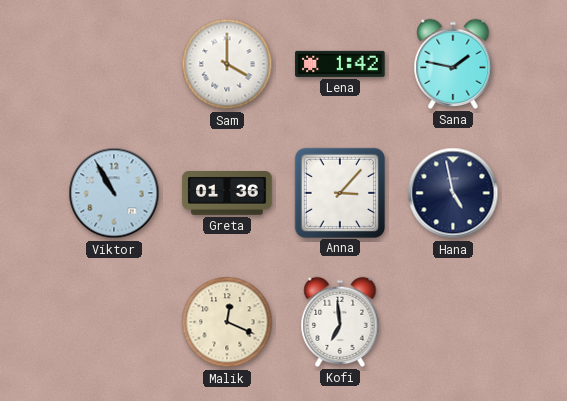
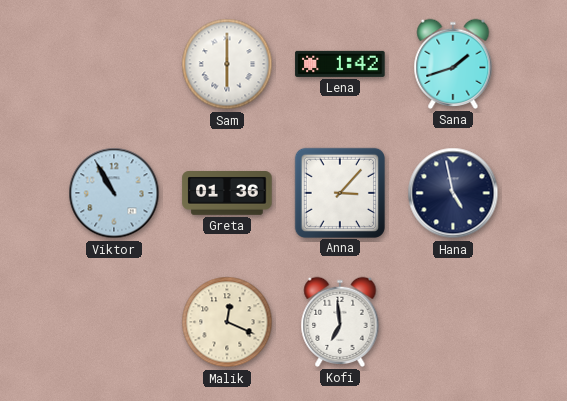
Sam: 4:00 -> 6:00
Sana: 1:47 -> 1:42
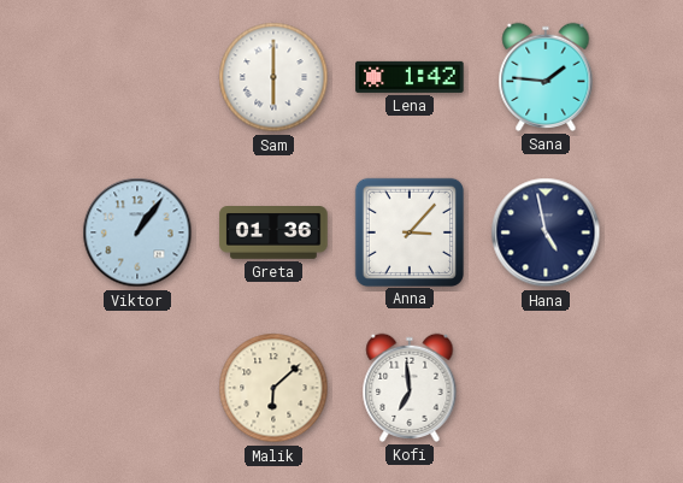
Sana: 1:42 -> 1:46
Viktor: 10:55 -> 1:06
Malik: 12:19 -> 6:08
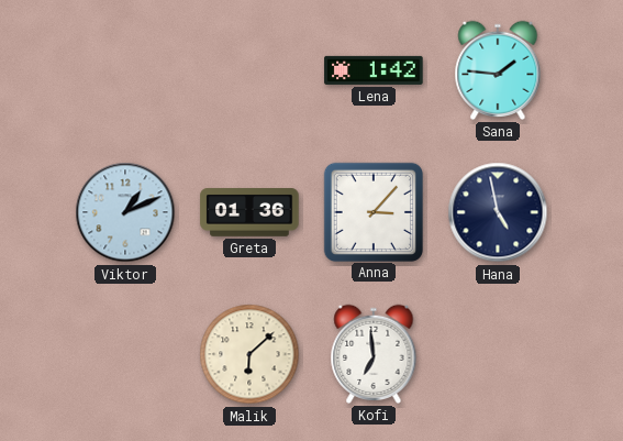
Sam: 6:00 -> none
Viktor: 1:06 -> 1:11
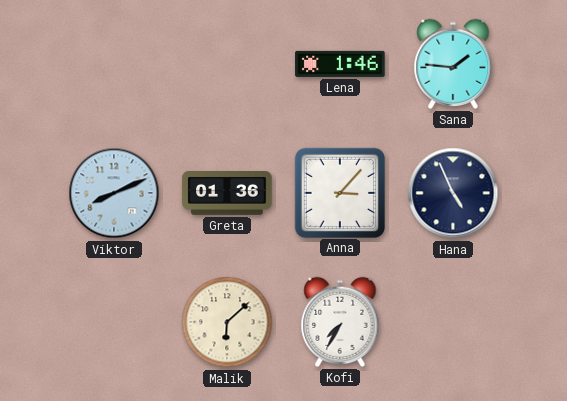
Lena: 1:42 -> 1:46
Viktor: 1:11 -> 8:11
Hana: 4:58 -> 4:56
Kofi: 6:59 -> 7:35
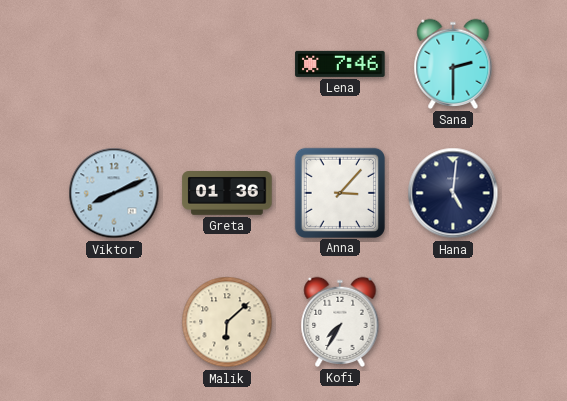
Lena: 1:46 -> 7:46
Sana: 1:46 -> 2:30
Hana: 4:56 -> 5:01
